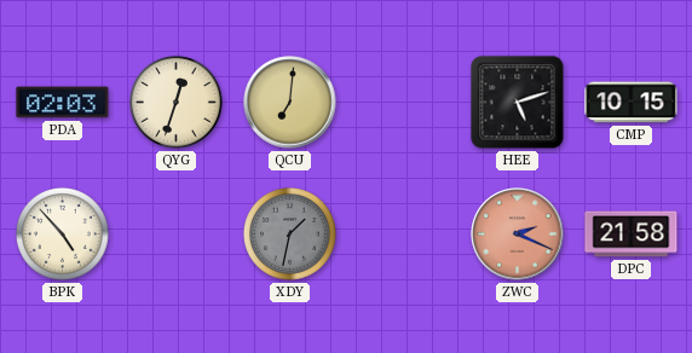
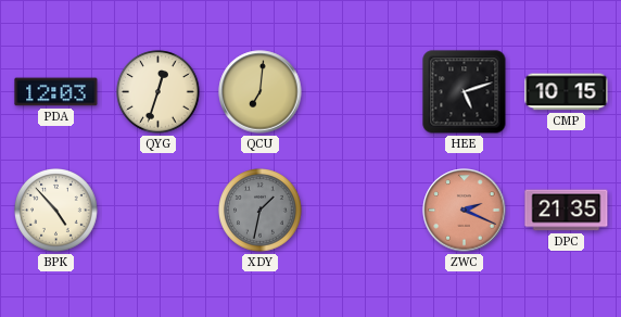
PDA: 02:03 -> 12:03
DPC: 21:58 -> 21:35
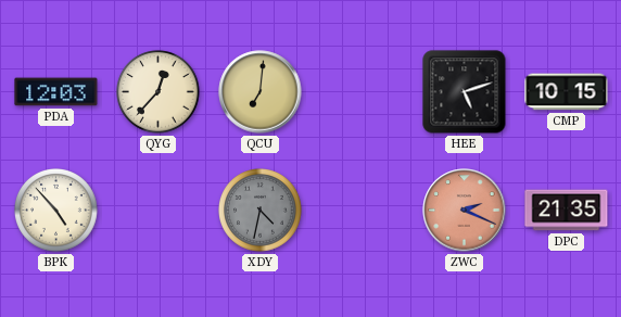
QYG: 12:33 -> 12:37
XDY: 1:32 -> 4:32
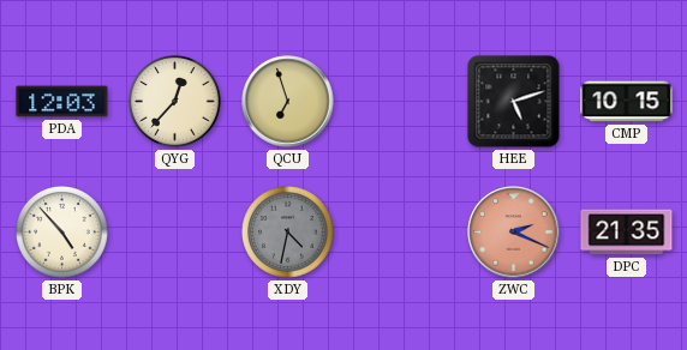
QCU: 7:01 -> 6:57
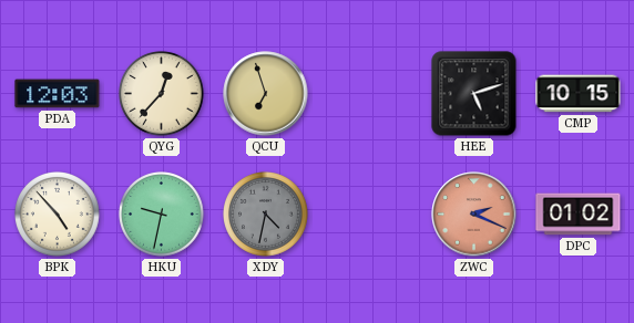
HKU: none -> 9:32
DPC: 21:35 -> 01:02
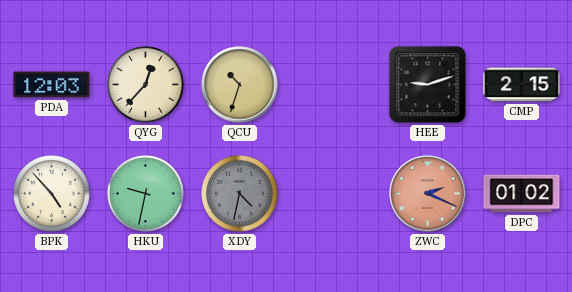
QCU: 6:57 -> 10:33
HEE: 5:12 -> 9:12
CMP: 10:15 -> 2:15
